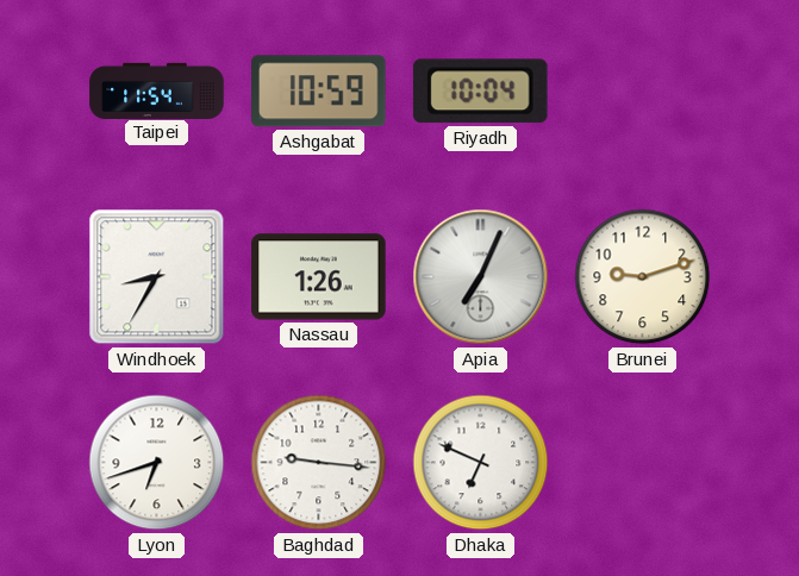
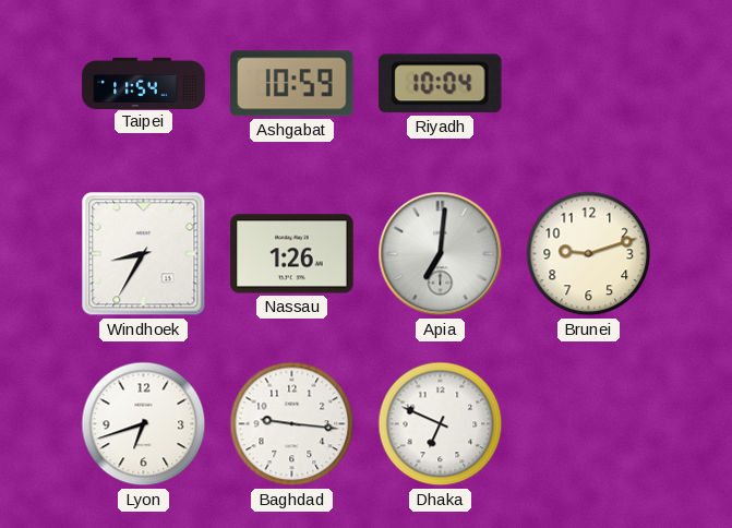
Apia: 7:04 -> 7:01
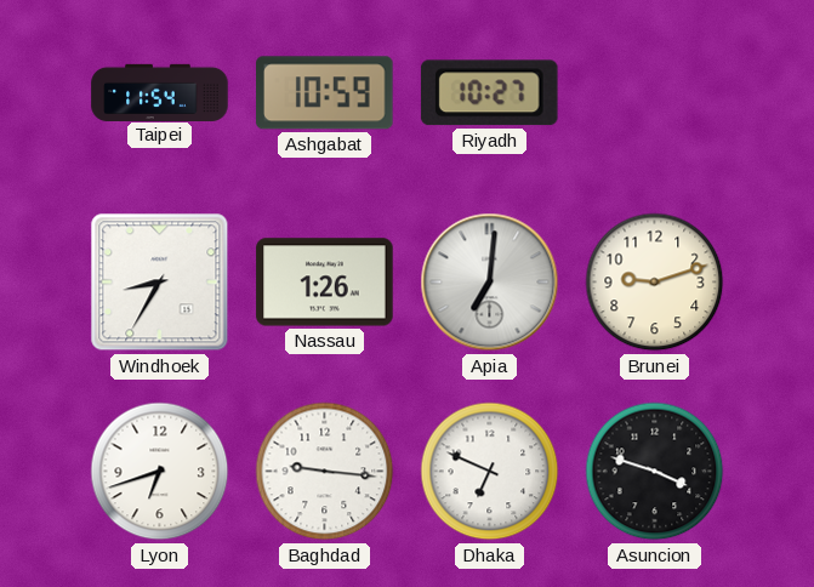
Riyadh: 10:04 -> 10:27
Asuncion: none -> 3:48
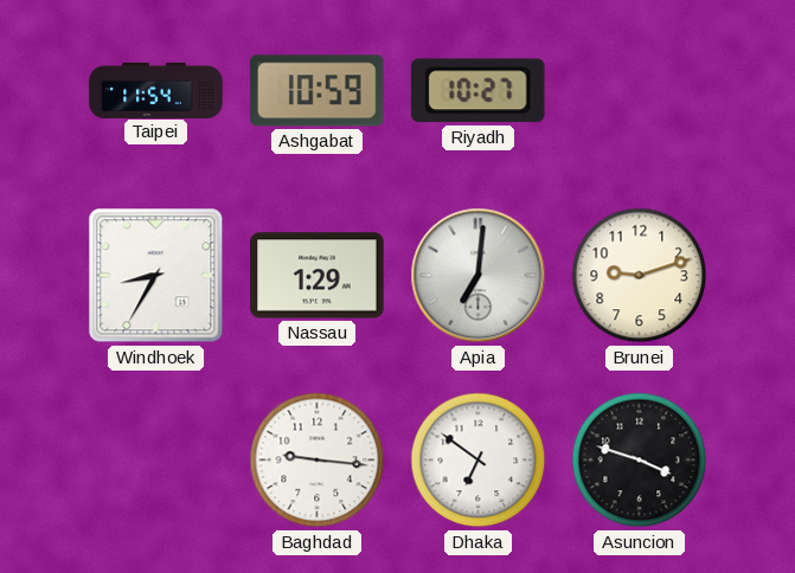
Nassau: 1:26 -> 1:29
Lyon: 6:42 -> none
Dhaka: 6:49 -> 6:51
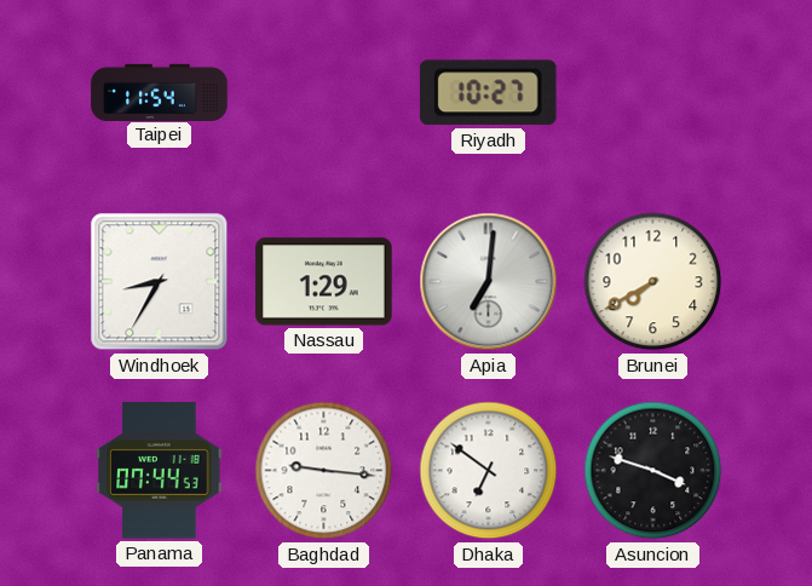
Ashgabat: 10:59 -> none
Brunei: 9:12 -> 7:40
Panama: none -> 07:44
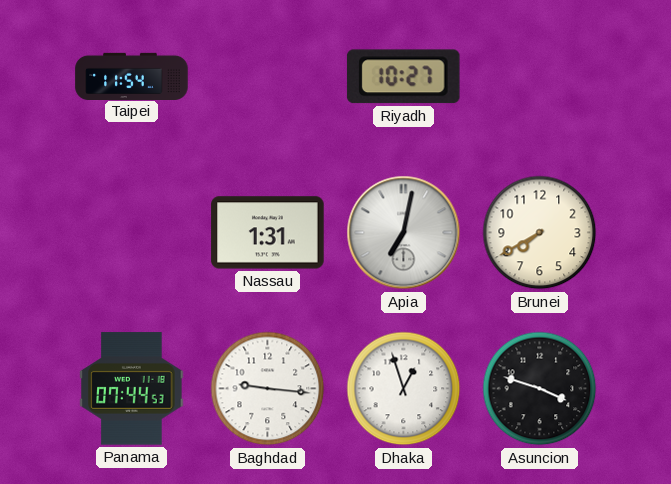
Windhoek: 8:35 -> none
Nassau: 1:29 -> 1:31
Apia: 7:01 -> 7:02
Dhaka: 6:51 -> 12:57
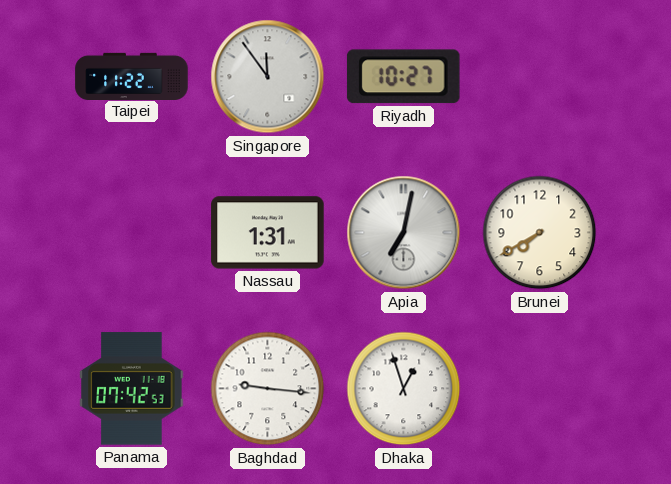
Taipei: 11:54 -> 11:22
Singapore: none -> 11:54
Panama: 07:44 -> 07:42
Asuncion: 3:48 -> none
